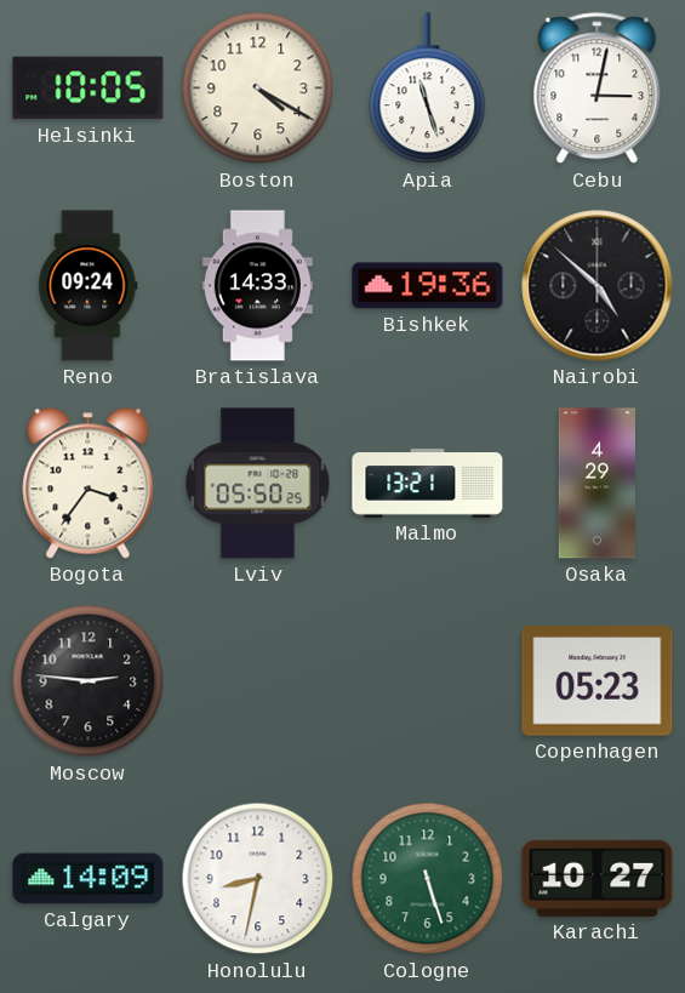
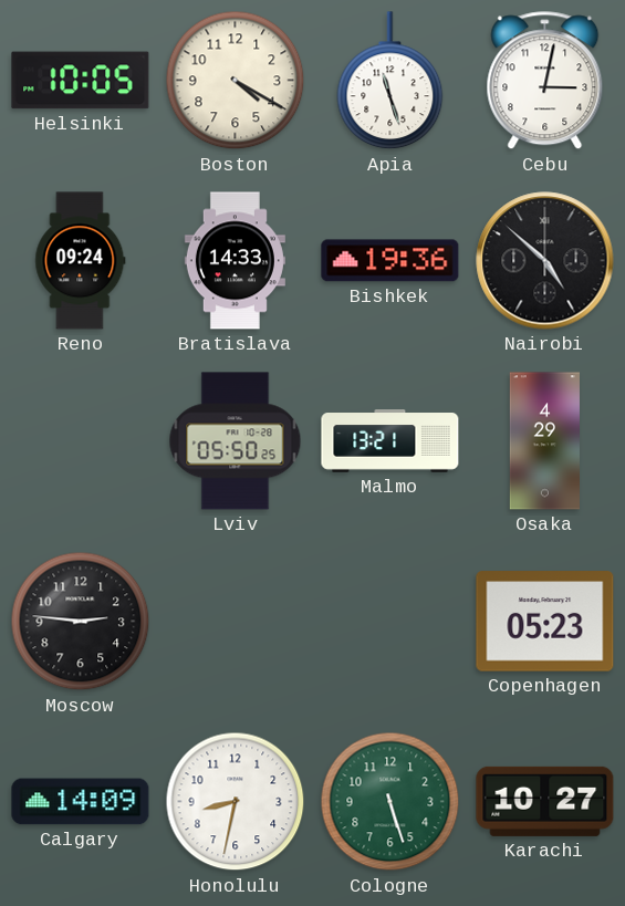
Bogota: 3:36 -> none
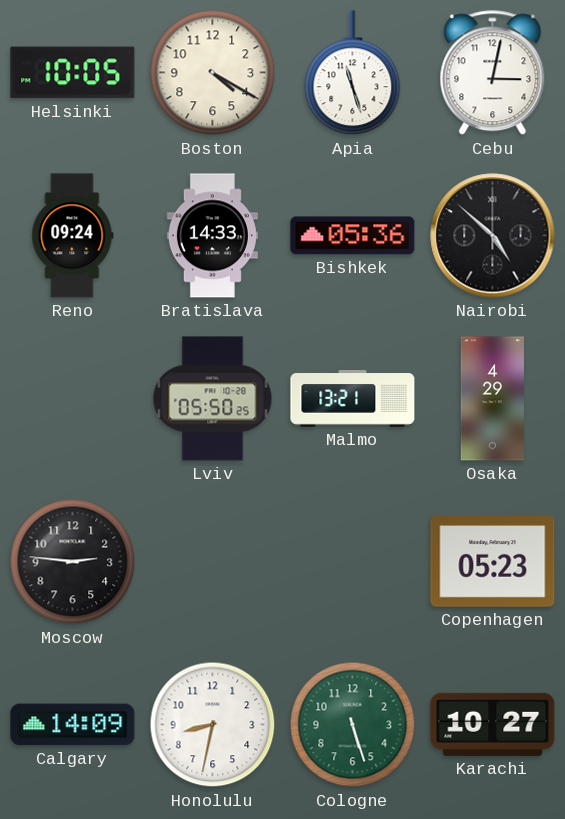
Bishkek: 19:36 -> 05:36
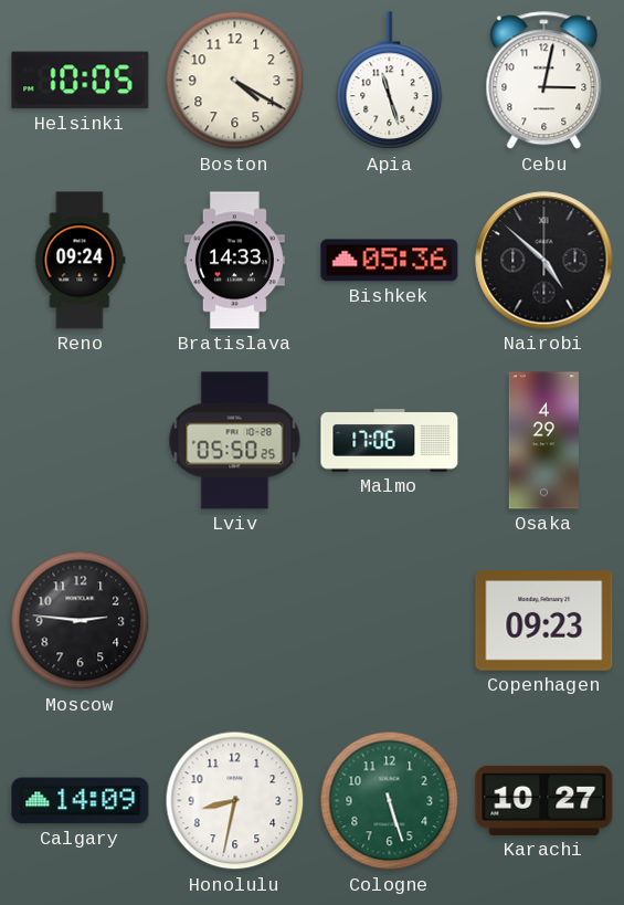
Malmo: 13:21 -> 17:06
Copenhagen: 05:23 -> 09:23
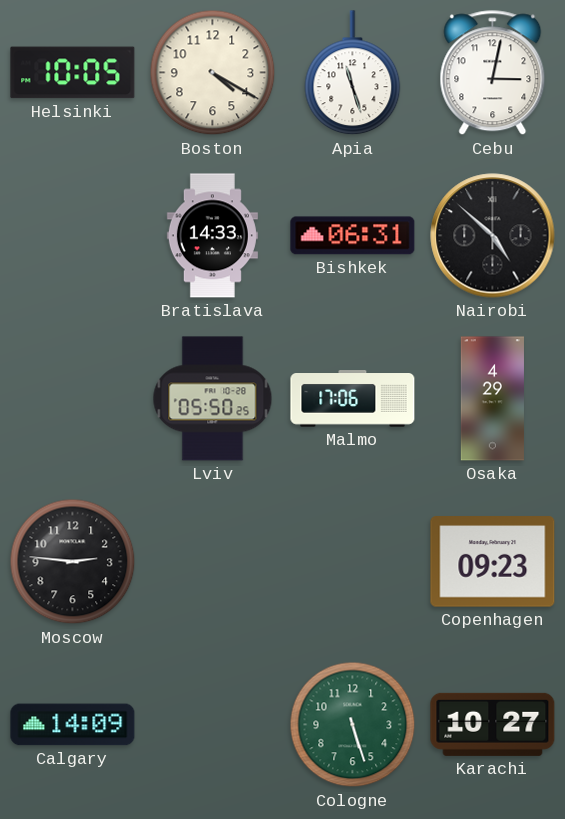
Reno: 09:24 -> none
Bishkek: 05:36 -> 06:31
Honolulu: 8:32 -> none
